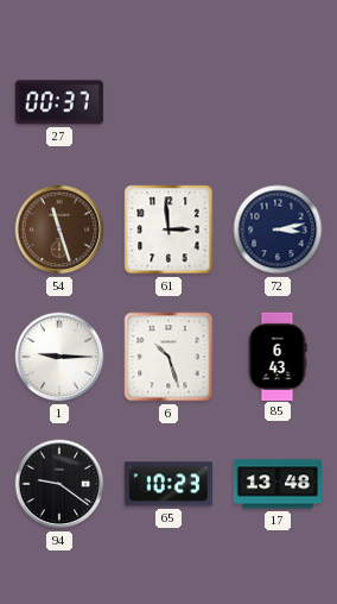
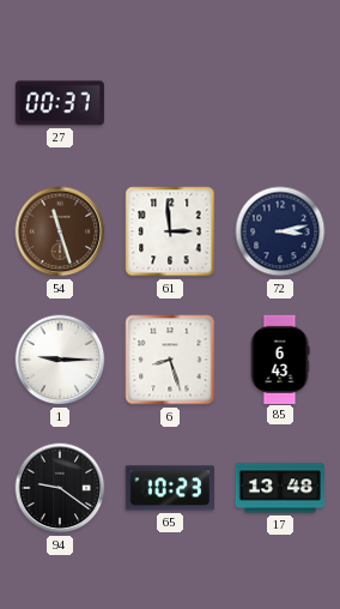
6: 10:27 -> 8:27
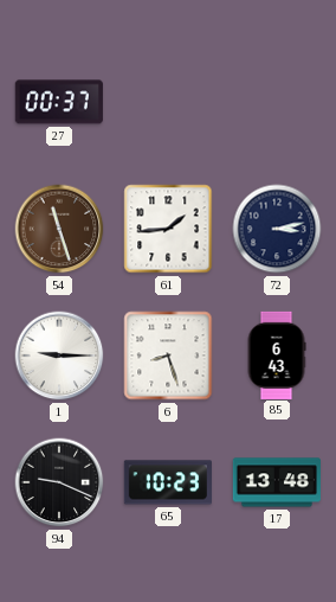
61: 2:59 -> 1:44
94: 9:21 -> 9:19
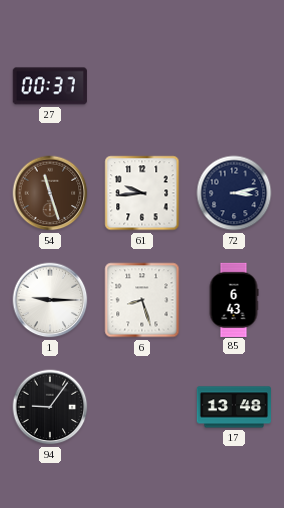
61: 1:44 -> 9:44
94: 9:19 -> 9:06
65: 10:23 -> none
